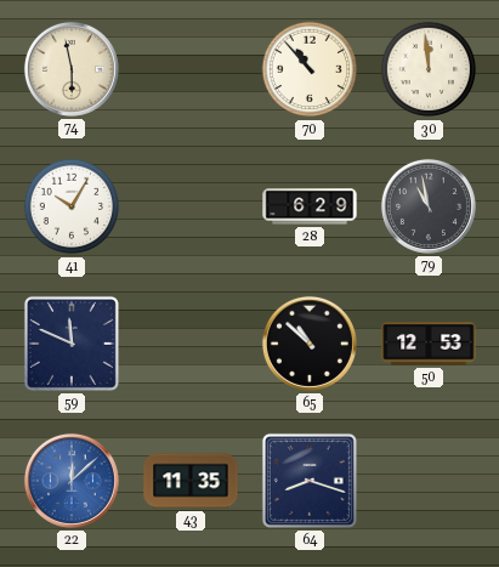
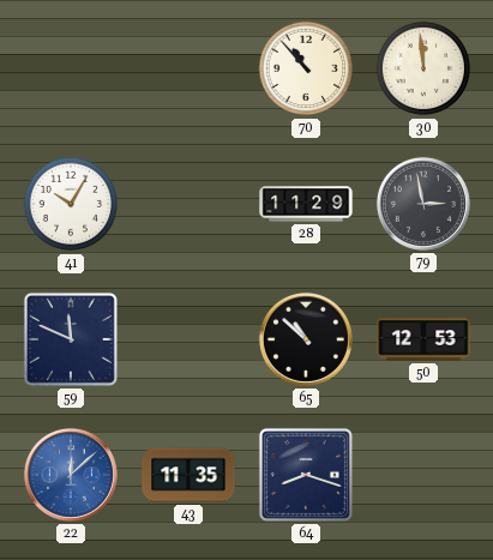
74: 5:58 -> none
28: 6:29 -> 11:29
79: 10:58 -> 2:58
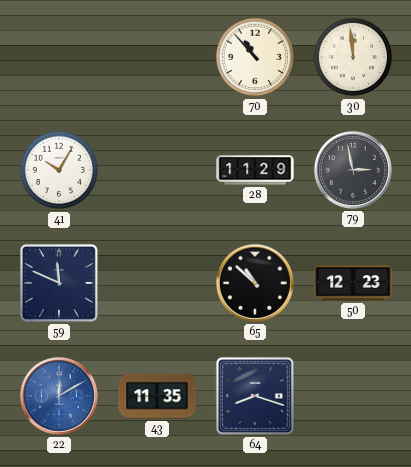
50: 12:53 -> 12:23
22: 12:08 -> 12:10
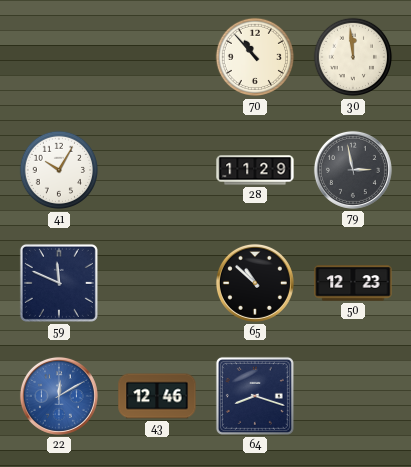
43: 11:35 -> 12:46
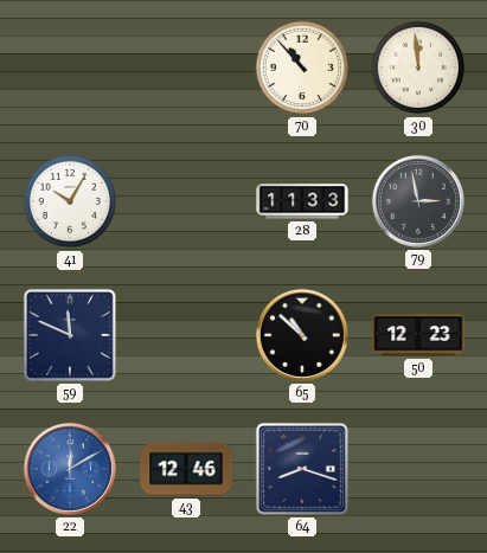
28: 11:29 -> 11:33
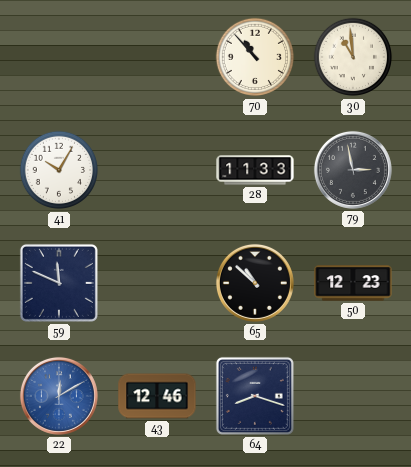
30: 11:59 -> 10:59
